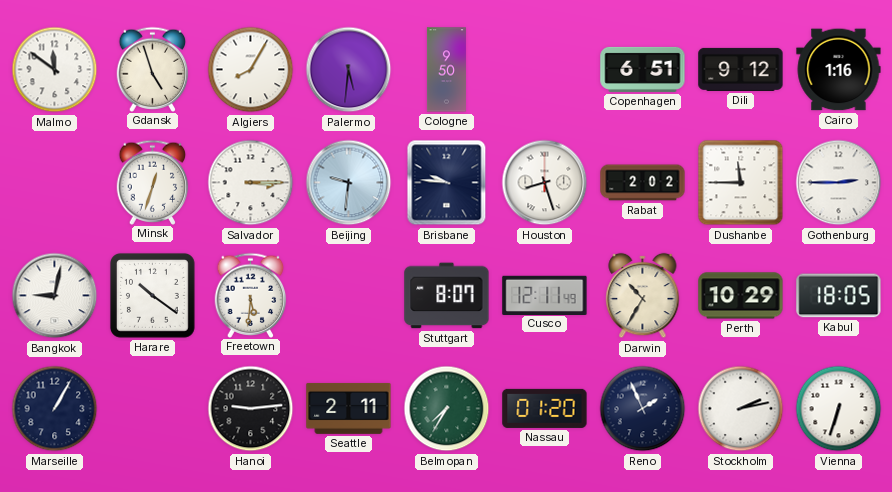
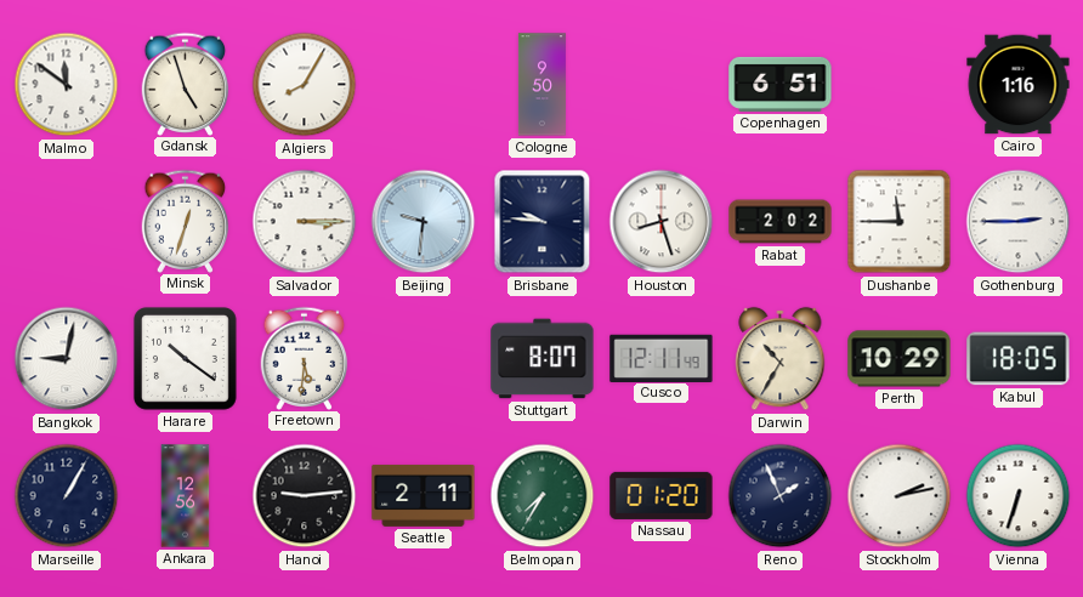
Palermo: 5:31 -> none
Dili: 9:12 -> none
Ankara: none -> 12:56
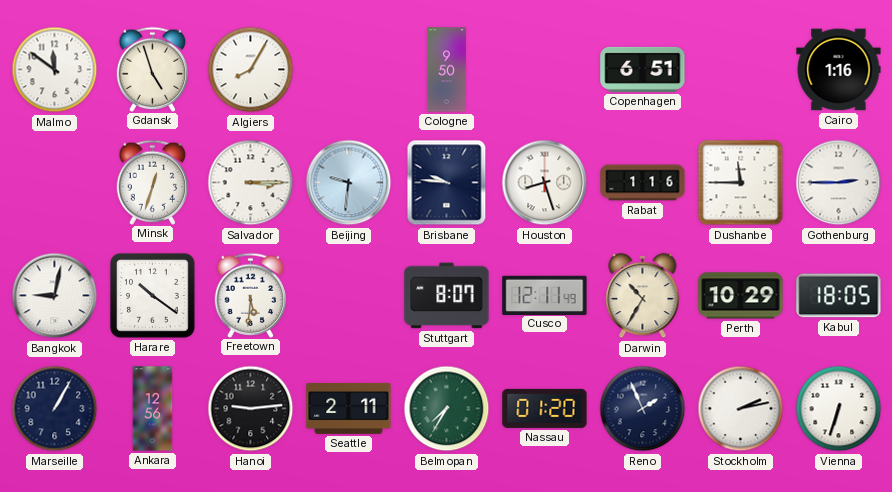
Rabat: 2:02 -> 1:16
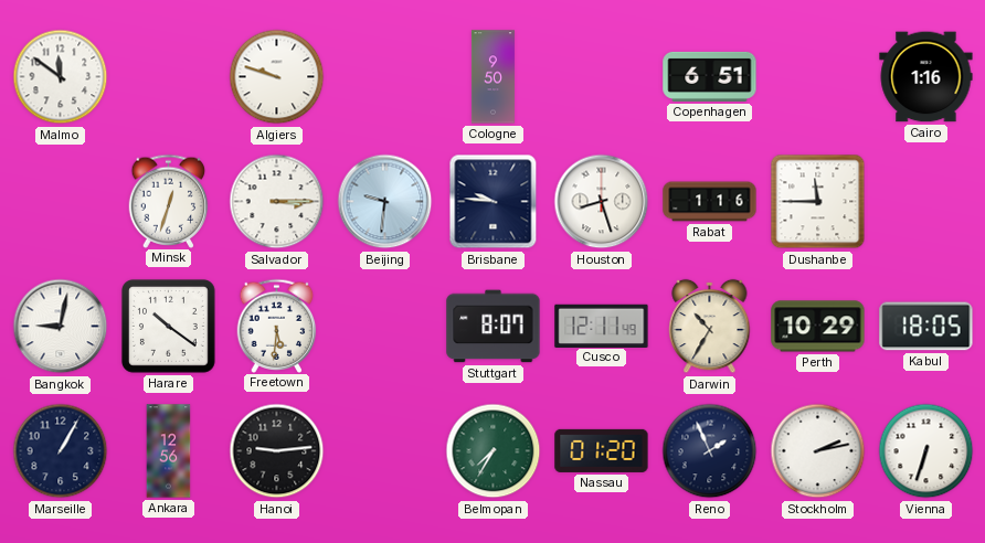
Gdansk: 4:57 -> none
Algiers: 8:05 -> 9:48
Gothenburg: 2:45 -> none
Seattle: 2:11 -> none
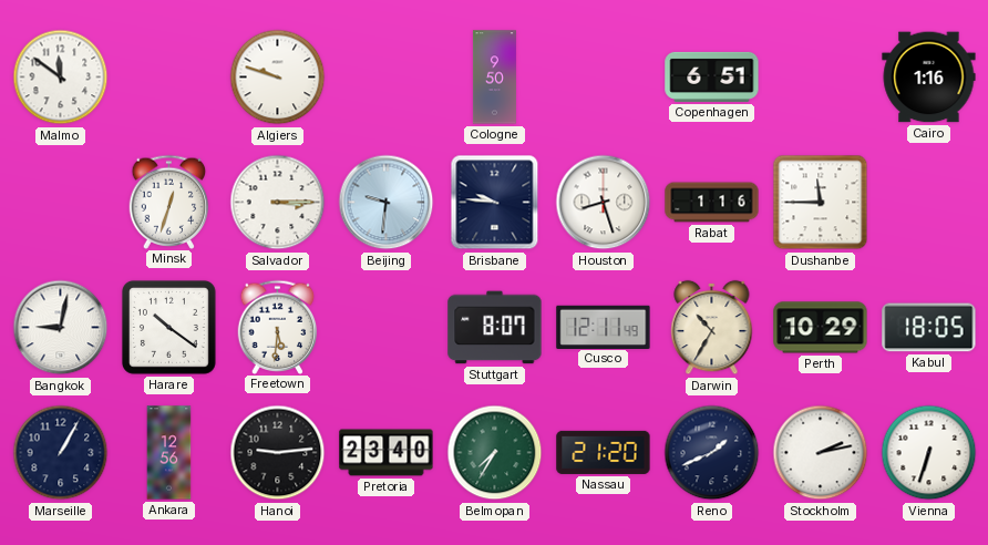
Pretoria: none -> 23:40
Nassau: 01:20 -> 21:20
Reno: 1:56 -> 1:41
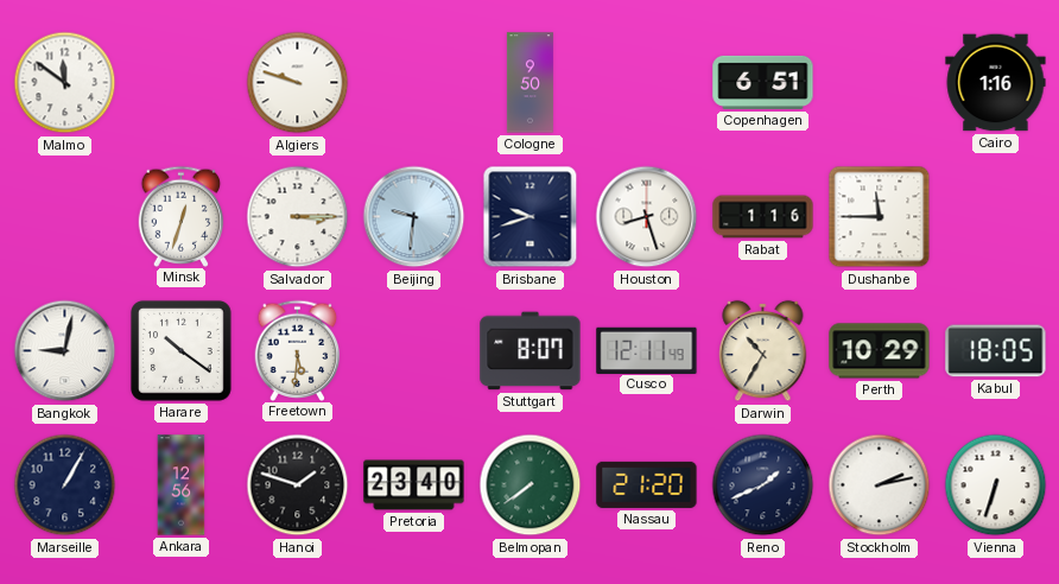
Brisbane: 9:46 -> 9:42
Hanoi: 9:14 -> 1:48
Belmopan: 7:35 -> 7:39
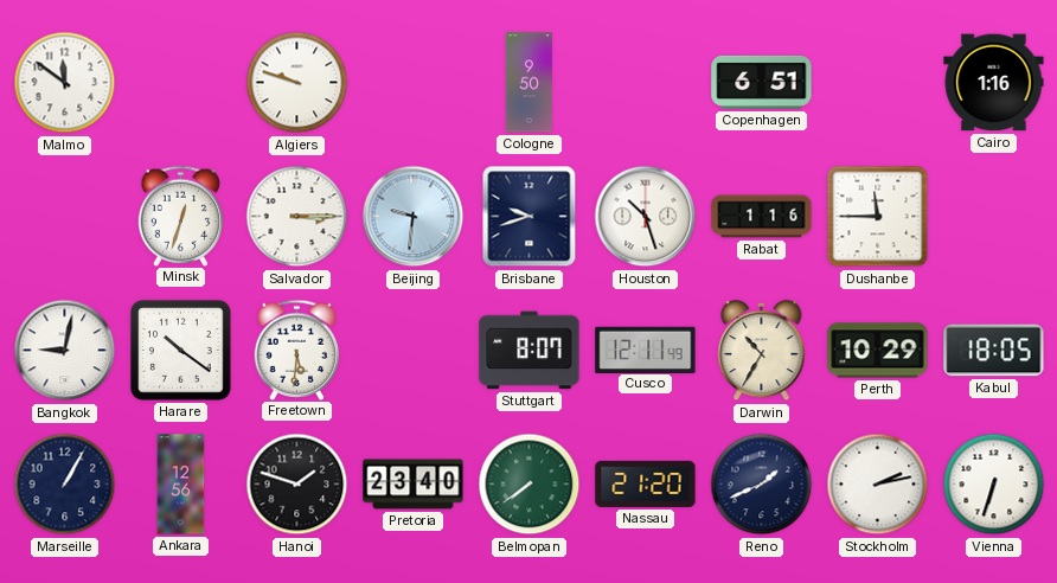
Houston: 8:27 -> 10:27
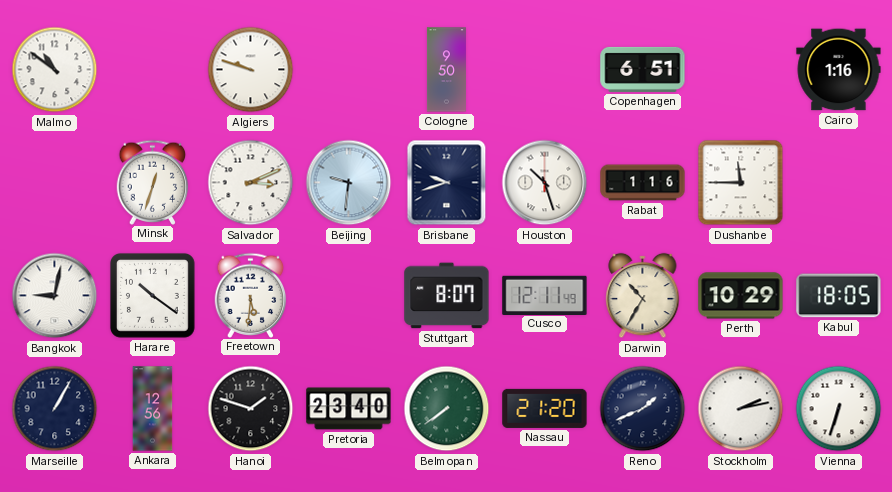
Malmo: 11:51 -> 10:51
Salvador: 3:15 -> 3:11
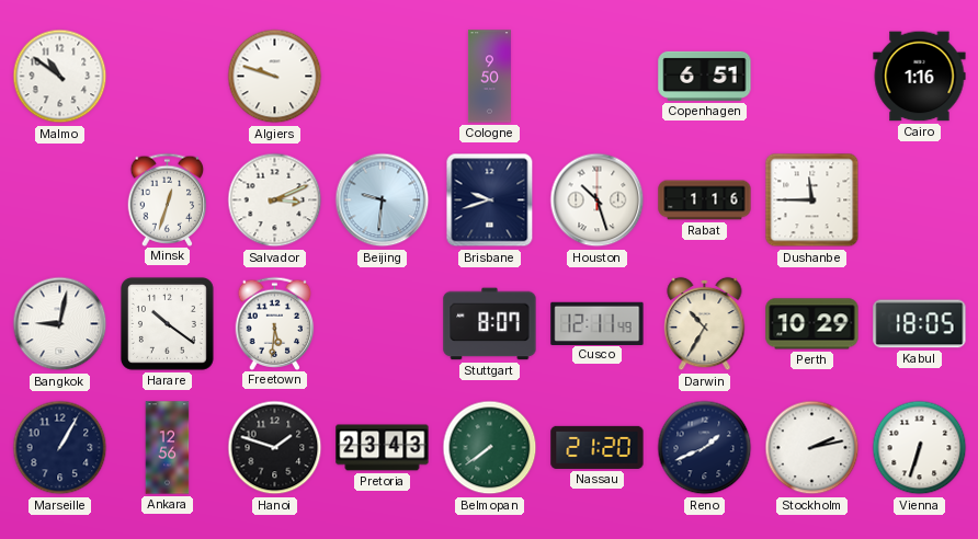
Pretoria: 23:40 -> 23:43
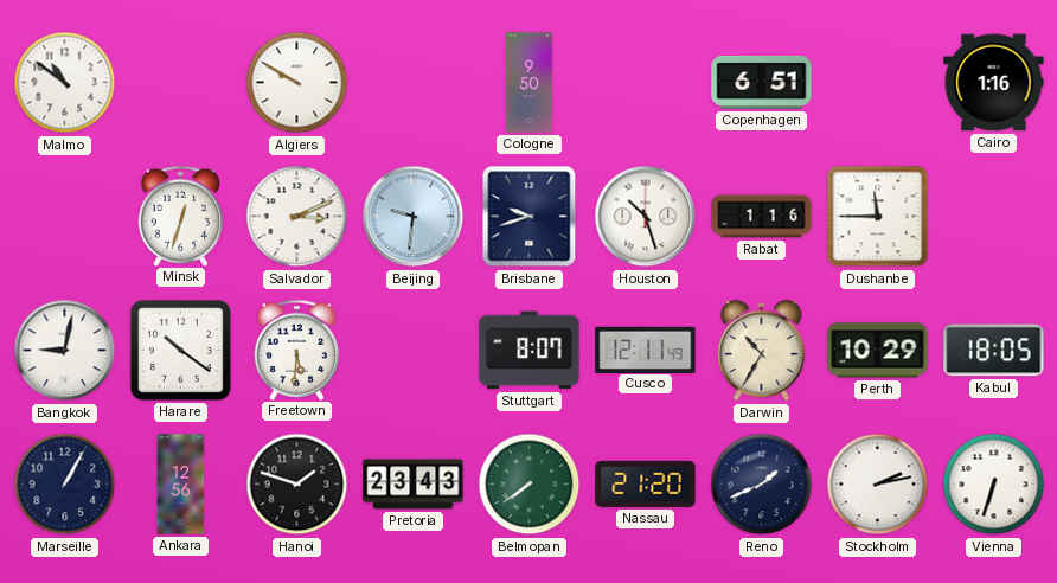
Algiers: 9:48 -> 9:50
